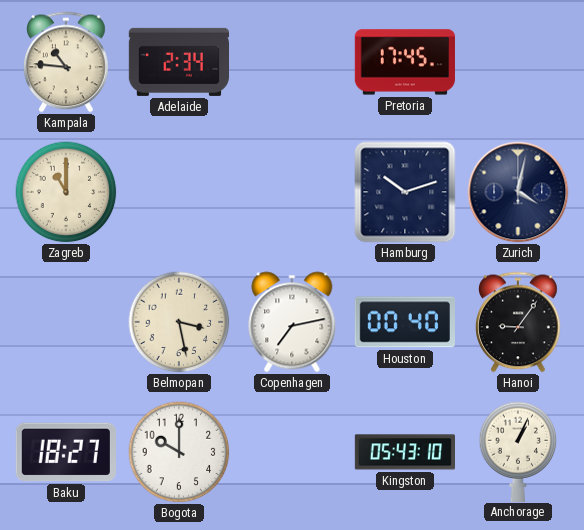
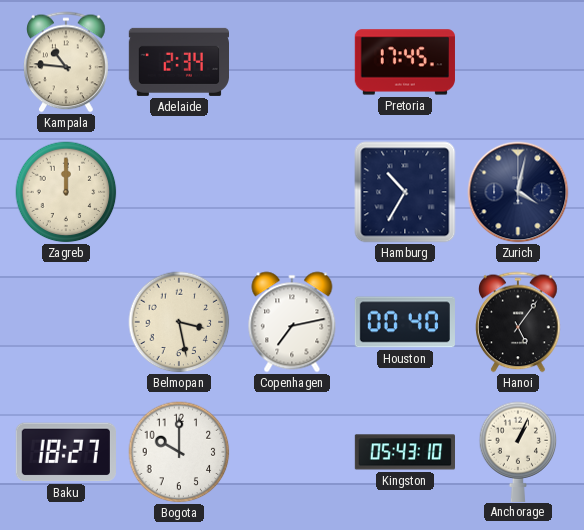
Zagreb: 11:00 -> 12:00
Hamburg: 10:12 -> 10:35
Hanoi: 9:06 -> 5:06
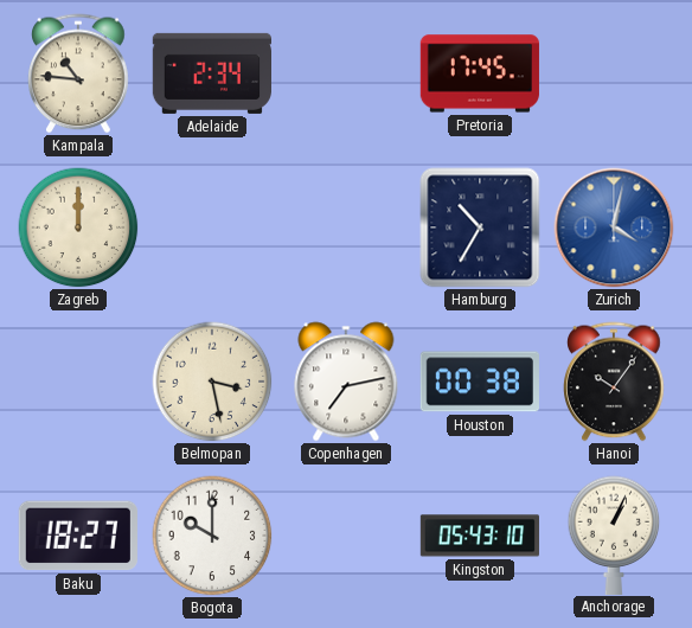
Zurich dial: navy -> blue
Houston: 00:40 -> 00:38
Hanoi: 5:06 -> 10:06
